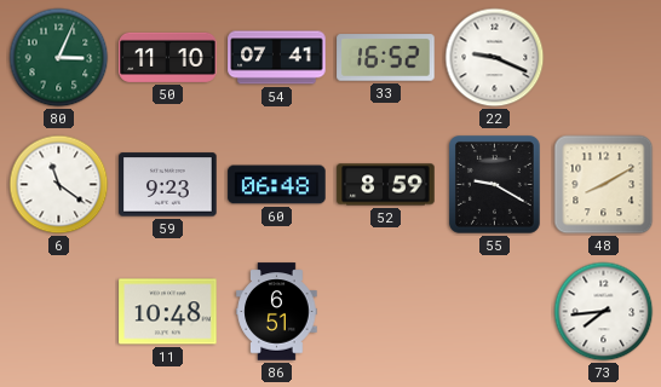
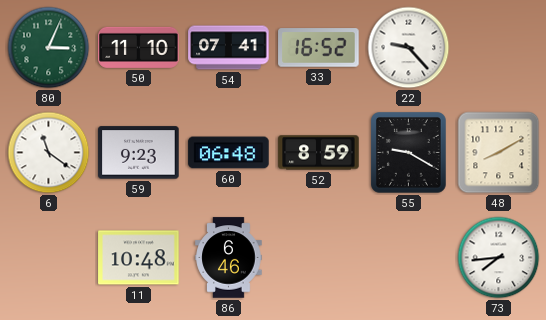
22: 9:19 -> 9:23
86: 6:51 -> 6:46
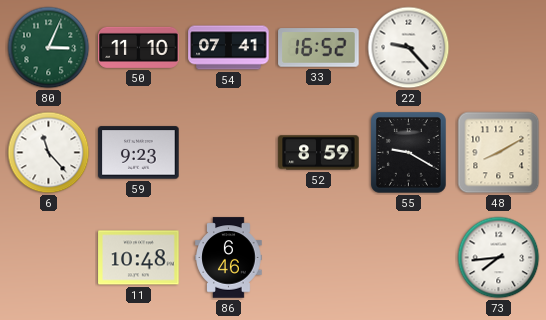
6: 11:21 -> 11:23
60: 06:48 -> none
